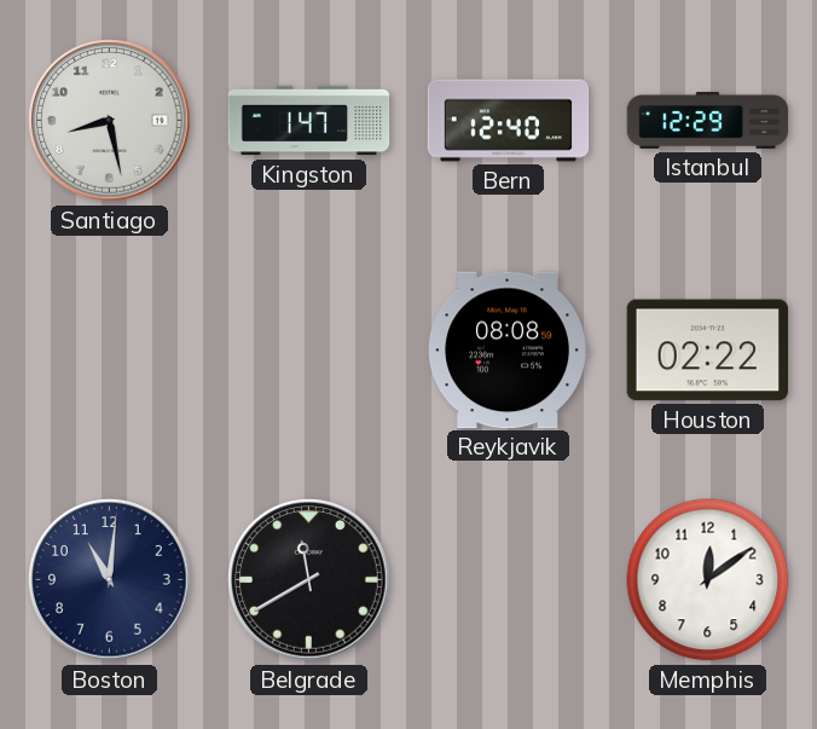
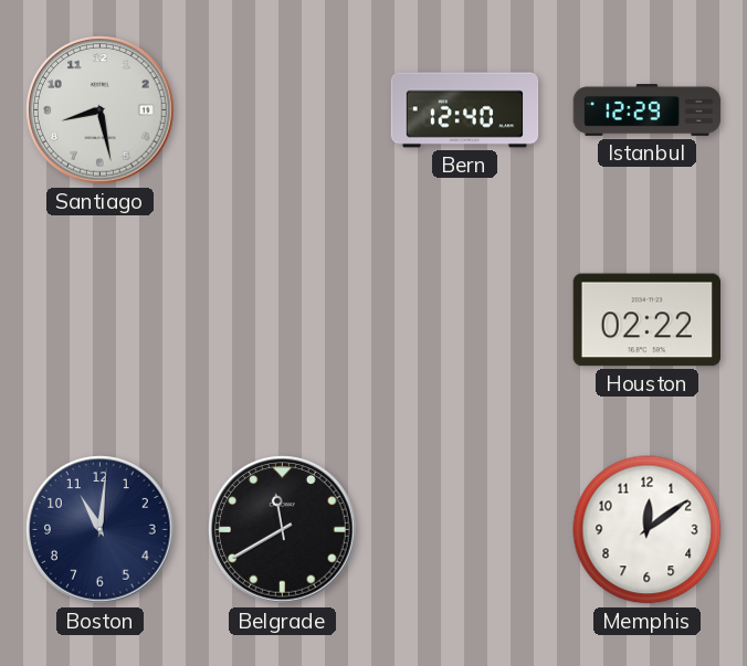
Kingston: 1:47 -> none
Reykjavik: 08:08 -> none
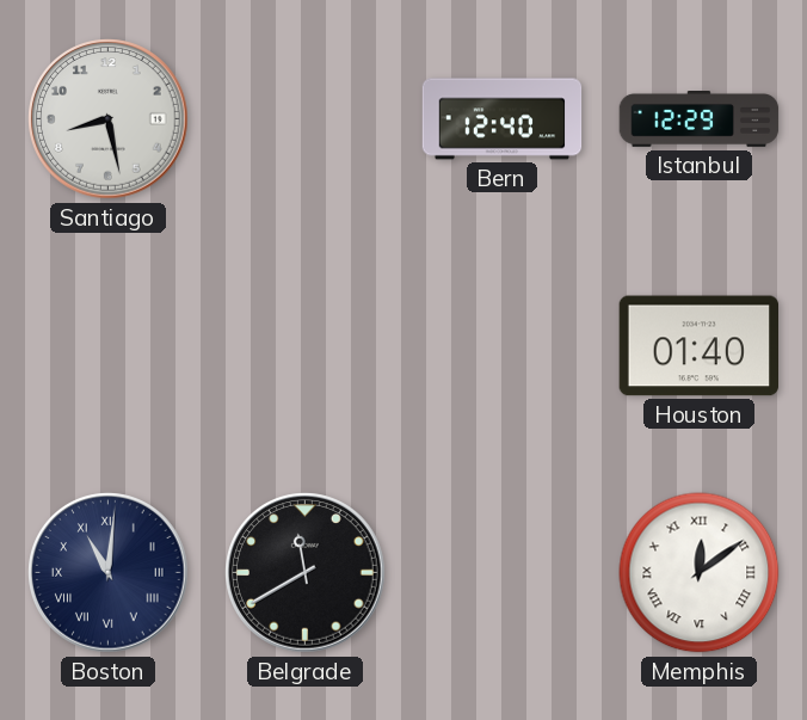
Houston: 02:22 -> 01:40
Boston numerals: Arabic -> Roman
Memphis numerals: Arabic -> Roman
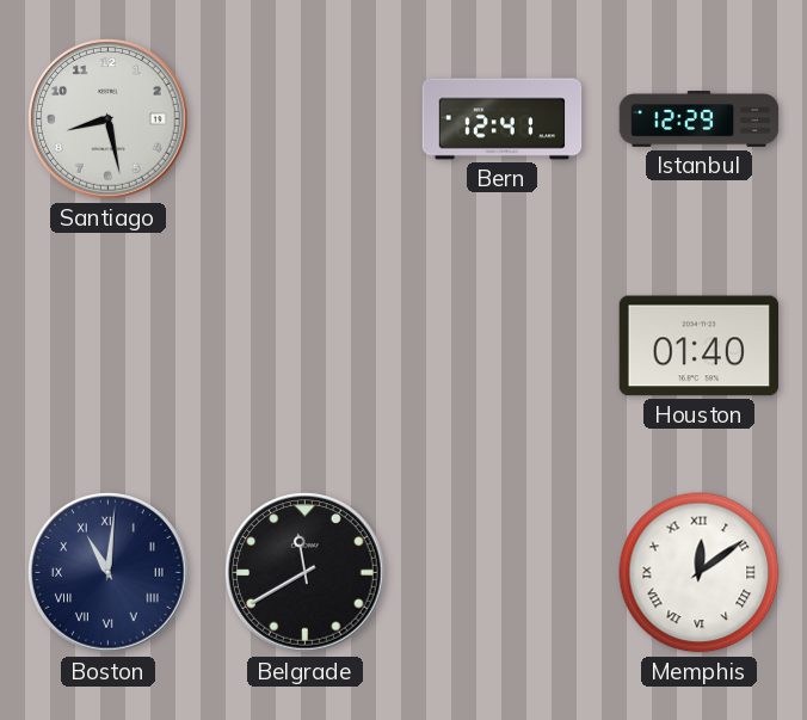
Bern: 12:40 -> 12:41
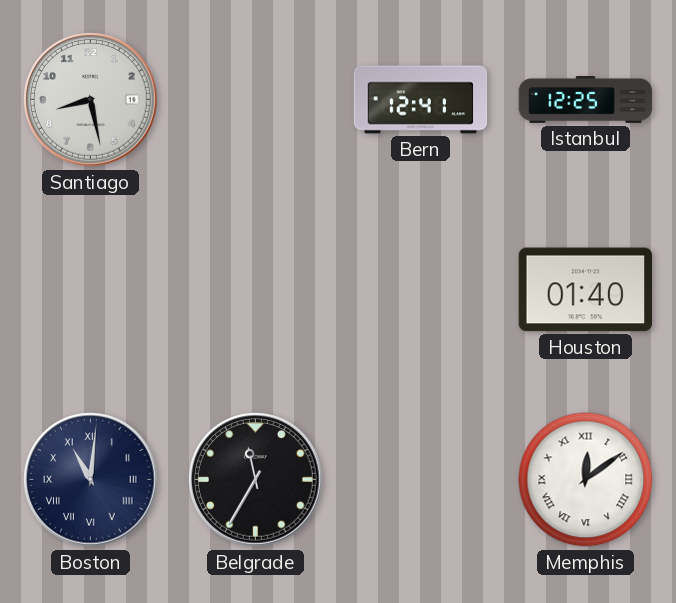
Istanbul: 12:29 -> 12:25
Belgrade: 11:40 -> 11:35
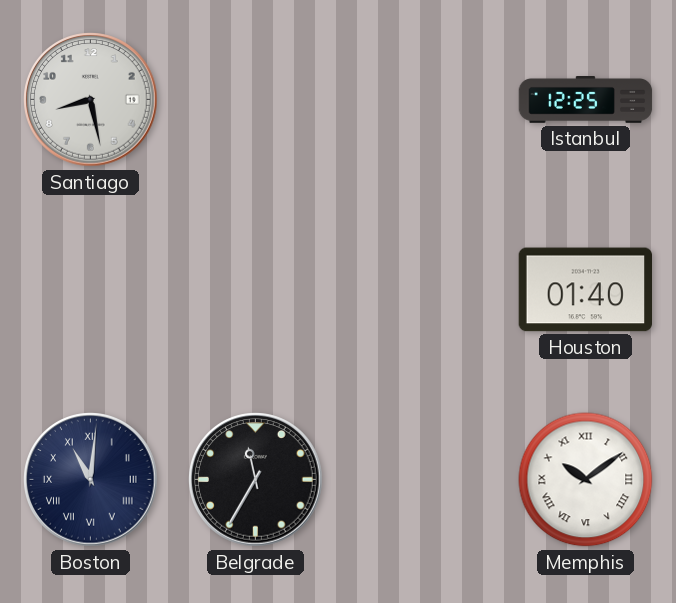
Bern: 12:41 -> none
Memphis: 12:09 -> 10:09
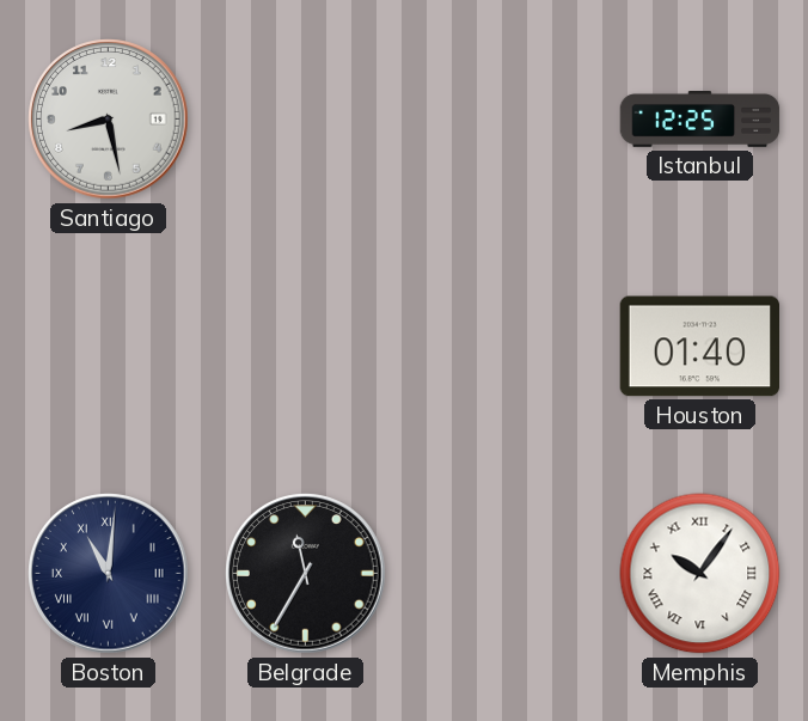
Memphis: 10:09 -> 10:06
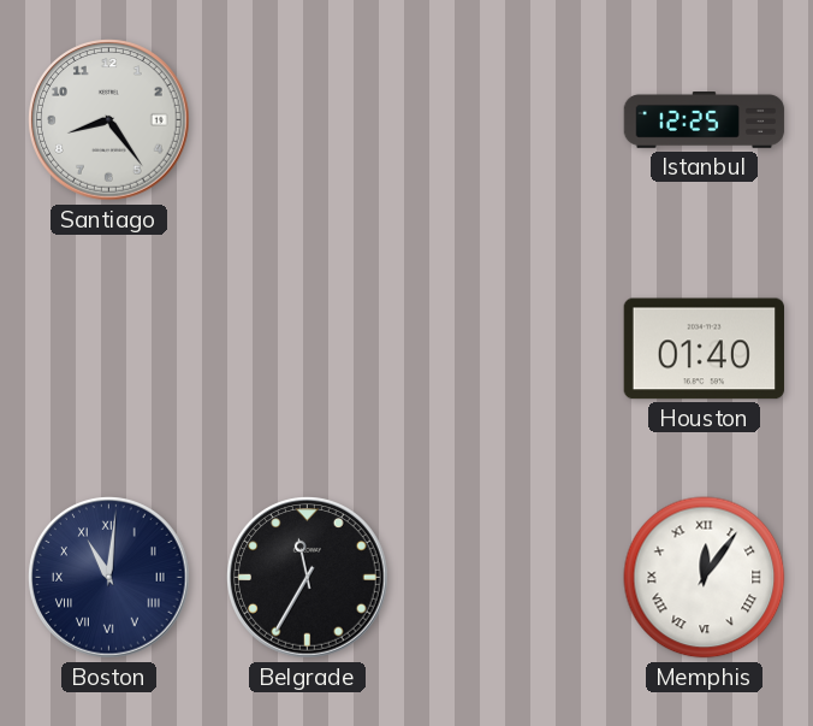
Santiago: 8:28 -> 8:24
Memphis: 10:06 -> 12:06
